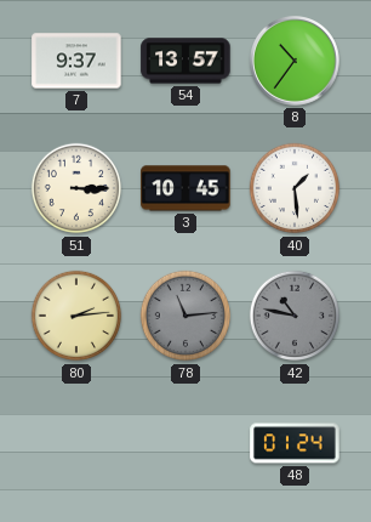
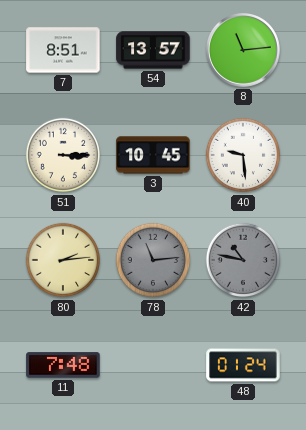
7: 9:37 -> 8:51
8: 10:36 -> 11:14
40: 1:29 -> 9:29
11: none -> 7:48
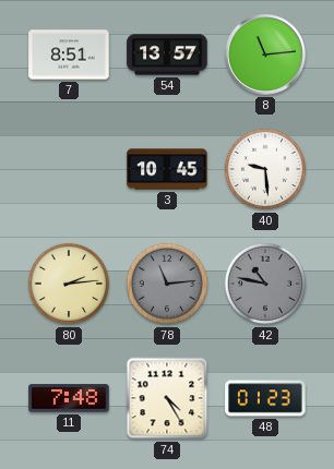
51: 3:15 -> none
74: none -> 4:25
48: 01:24 -> 01:23
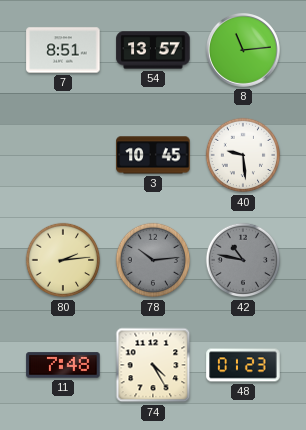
78: 11:14 -> 10:14
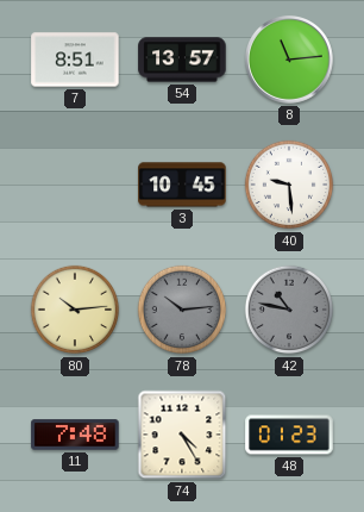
80: 2:14 -> 10:14
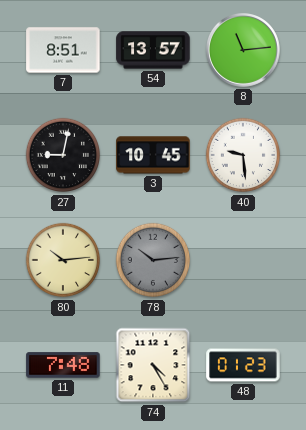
27: none -> 9:02
42: 10:47 -> none
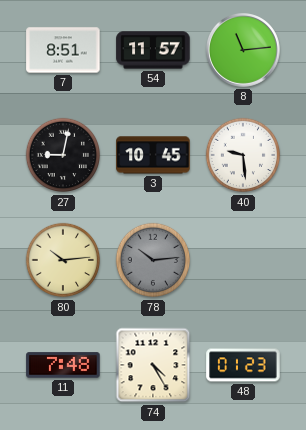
54: 13:57 -> 11:57
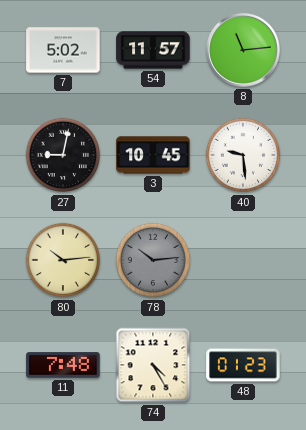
7: 8:51 -> 5:02
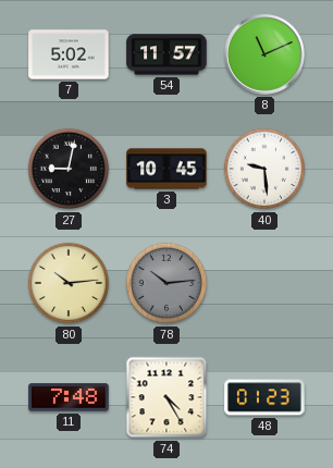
8: 11:14 -> 11:11
